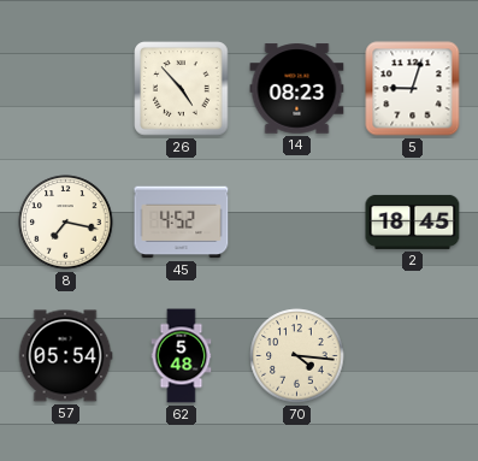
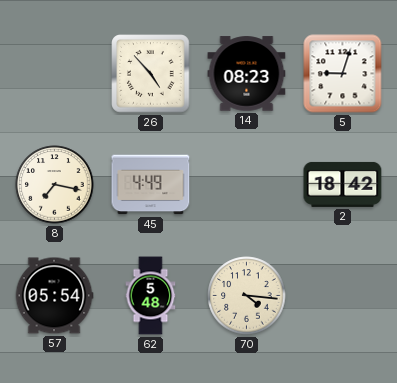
45: 4:52 -> 4:49
2: 18:45 -> 18:42
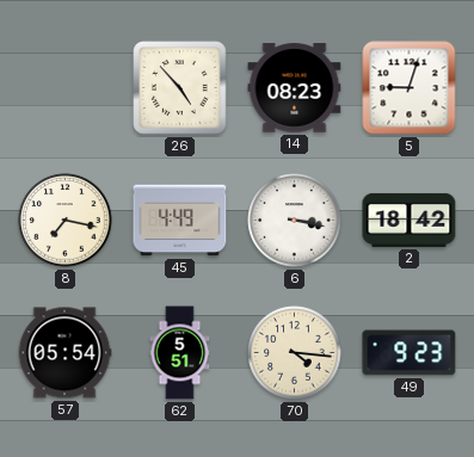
6: none -> 3:17
62: 5:48 -> 5:51
49: none -> 9:23
